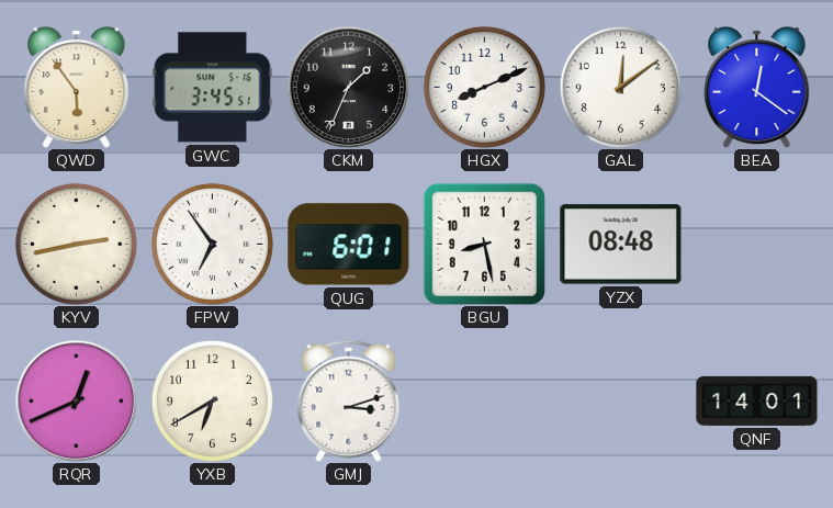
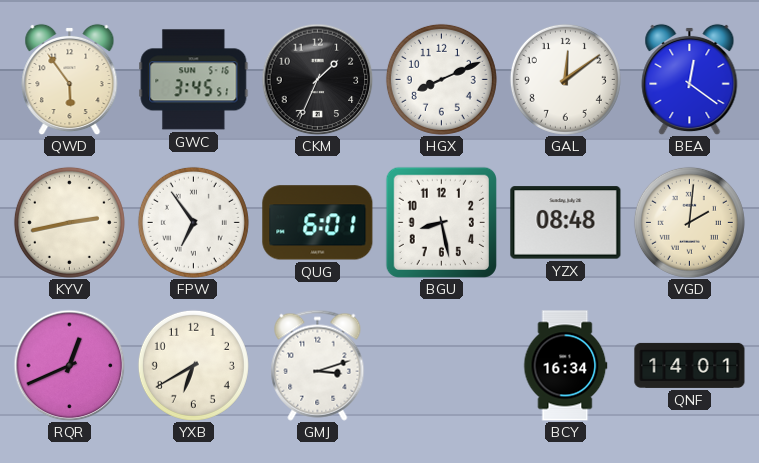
VGD: none -> 2:01
BCY: none -> 16:34
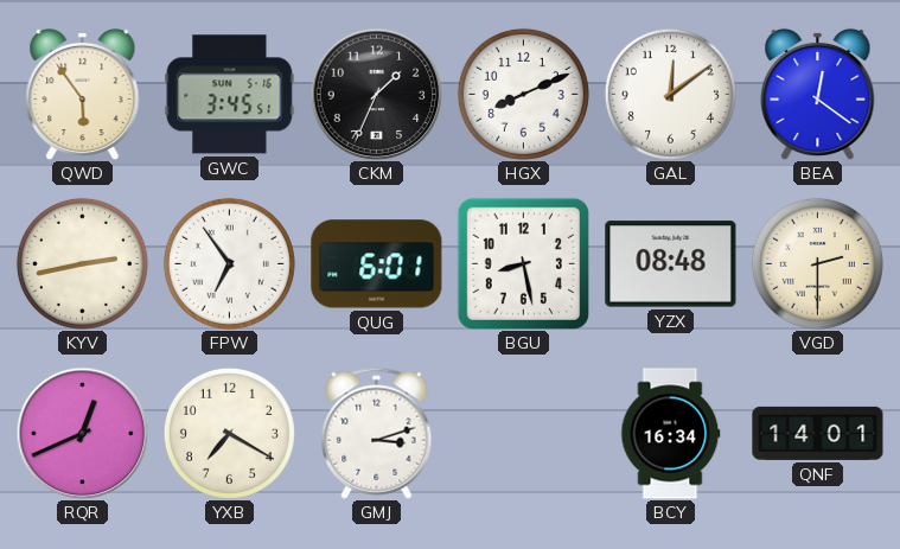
VGD: 2:01 -> 2:30
YXB: 6:40 -> 7:20
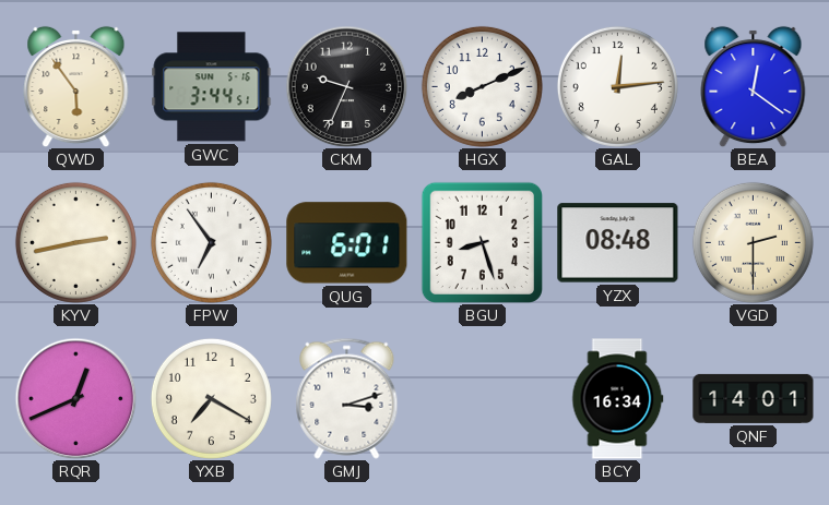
GWC: 3:45 -> 3:44
CKM: 1:34 -> 9:34
GAL: 12:09 -> 12:14
BGU: 8:28 -> 8:27
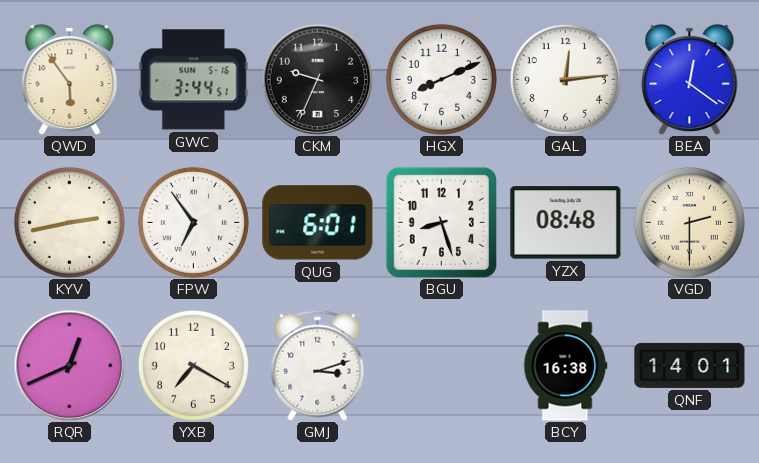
BCY: 16:34 -> 16:38
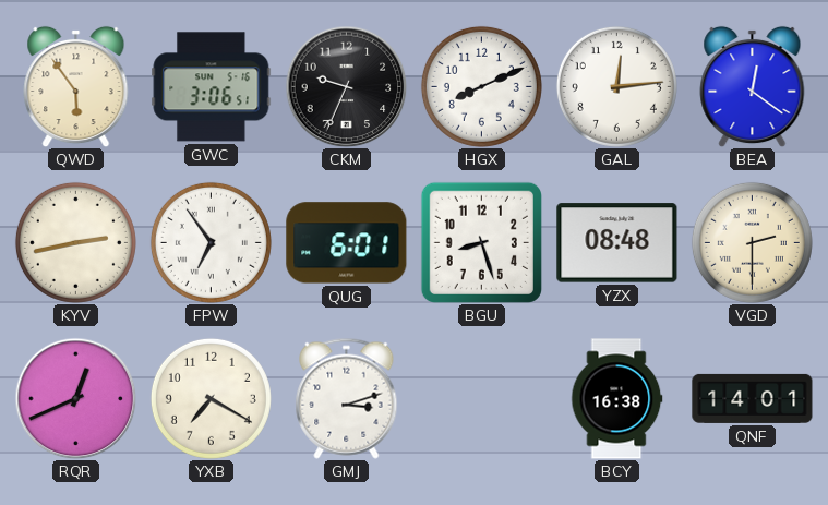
GWC: 3:44 -> 3:06
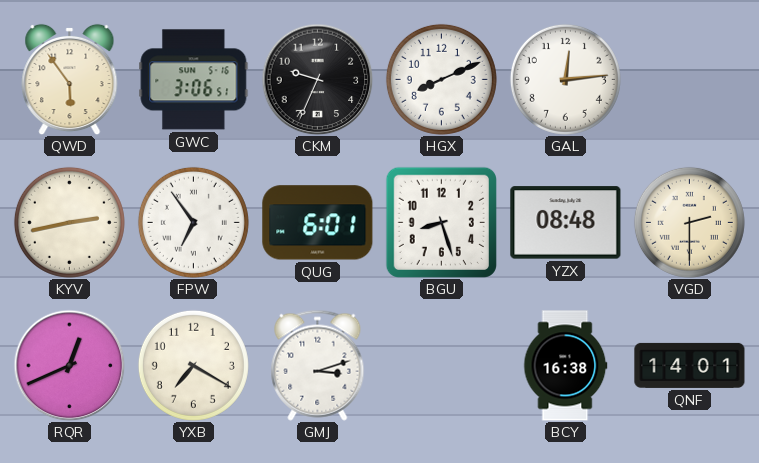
BEA: 12:21 -> none
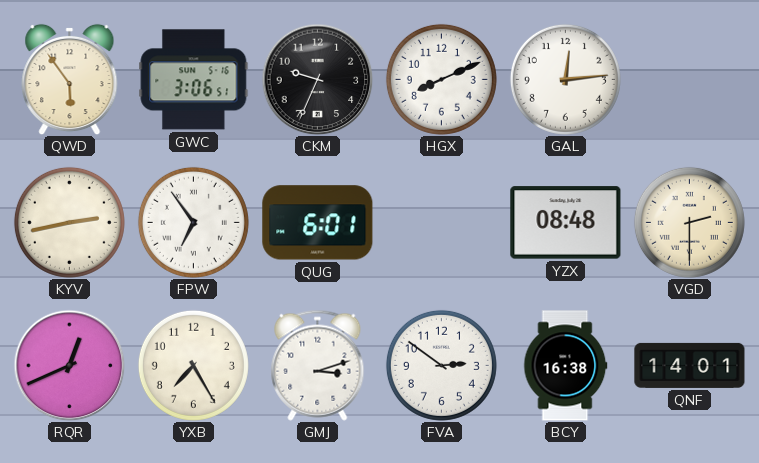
BGU: 8:27 -> none
YXB: 7:20 -> 7:25
FVA: none -> 2:51
